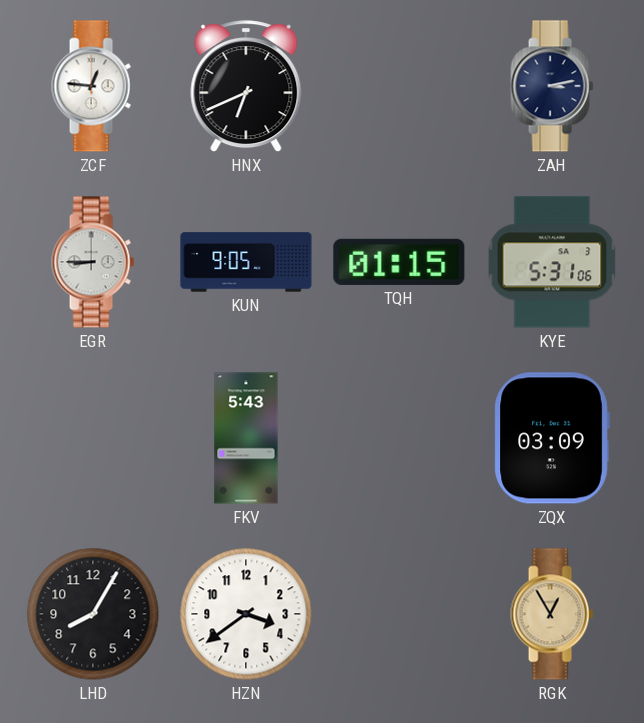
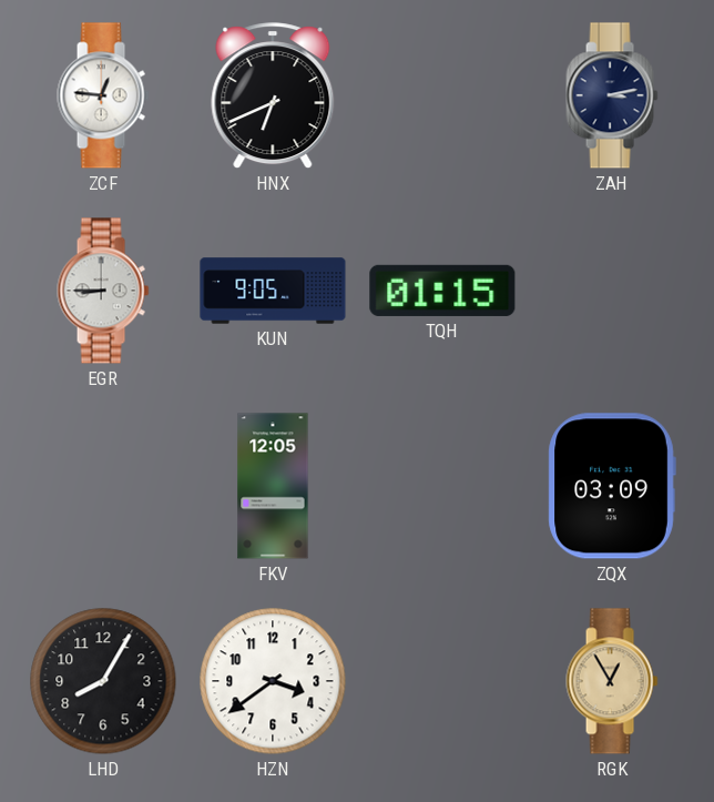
KYE: 5:31 -> none
FKV: 5:43 -> 12:05
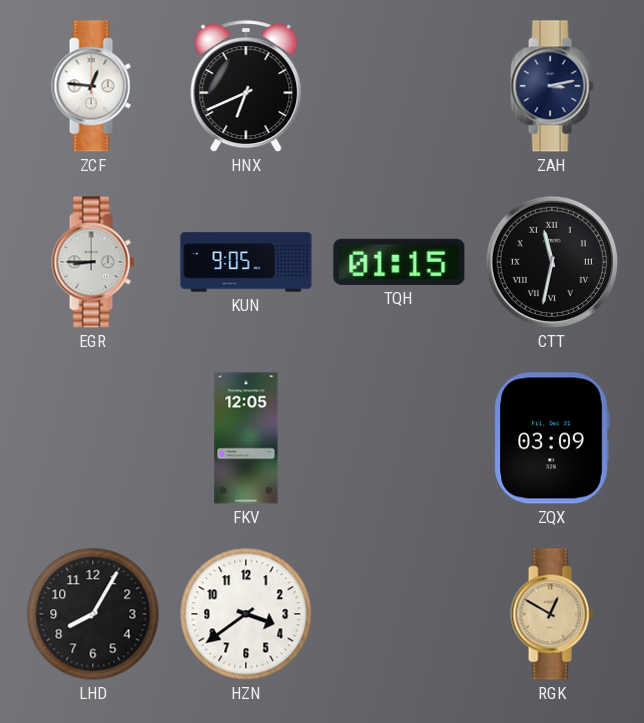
CTT: none -> 11:32
RGK: 12:55 -> 12:50
